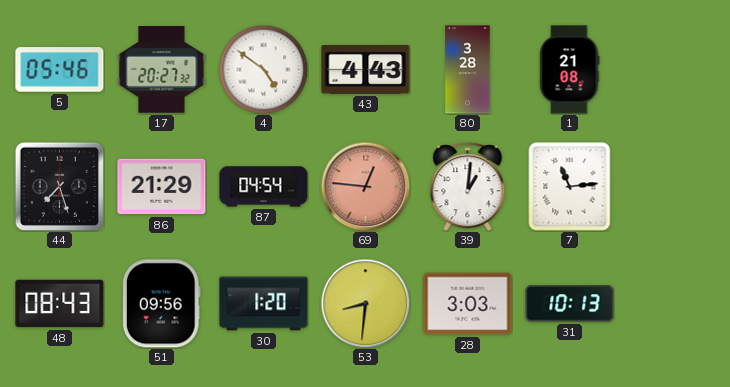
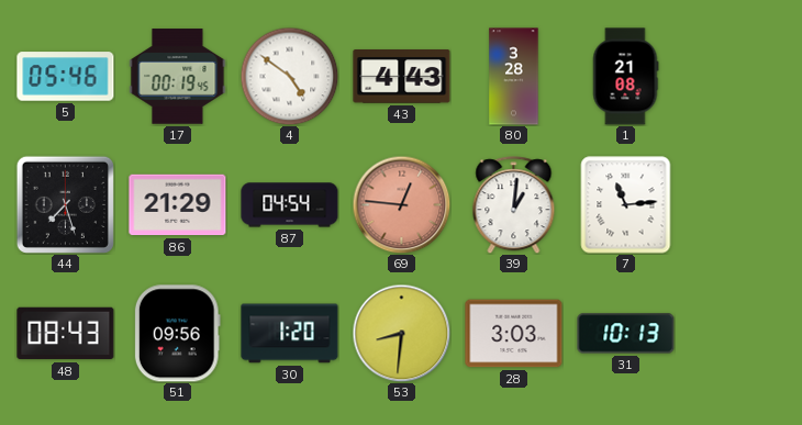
17: 20:27 -> 00:19
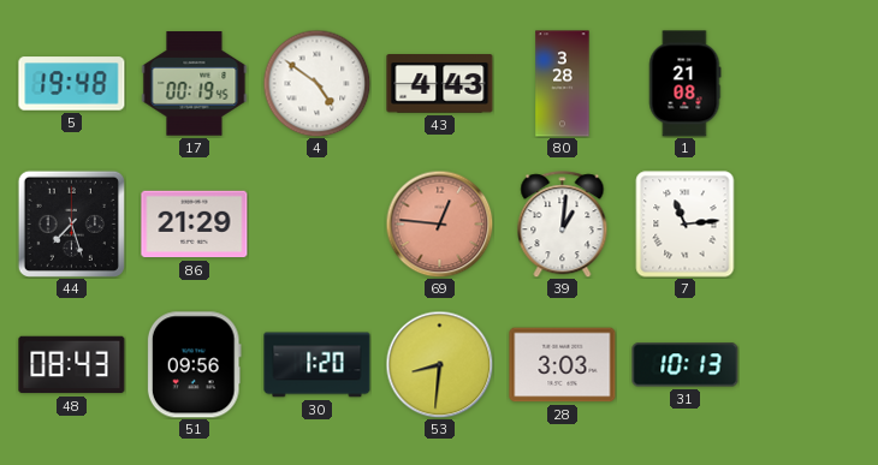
5: 05:46 -> 19:48
87: 04:54 -> none
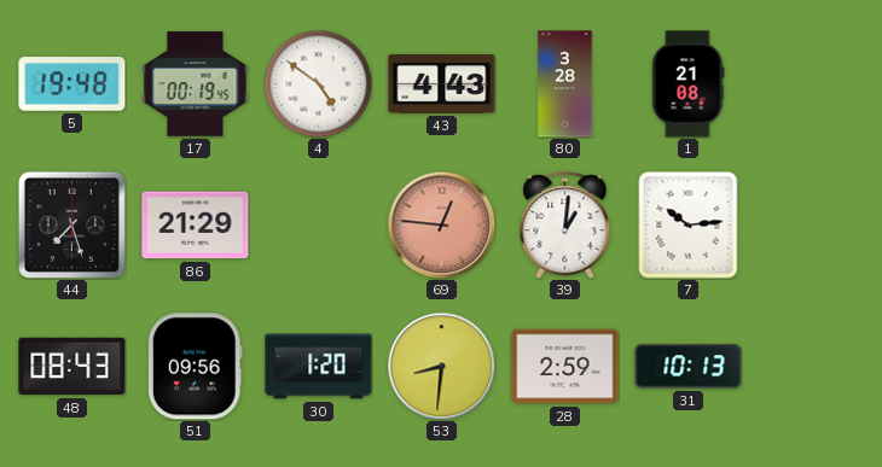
7: 11:14 -> 10:14
28: 3:03 -> 2:59
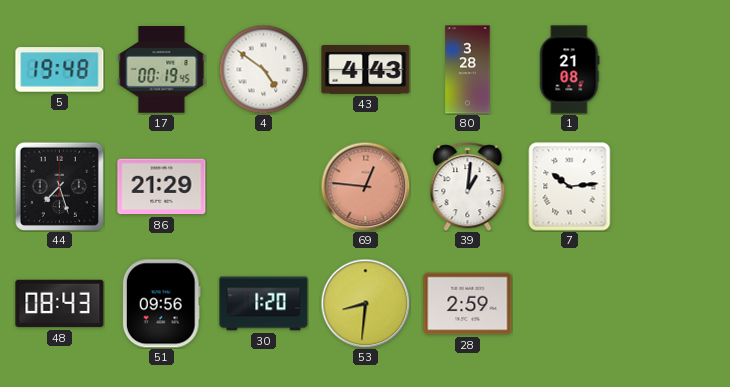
31: 10:13 -> none
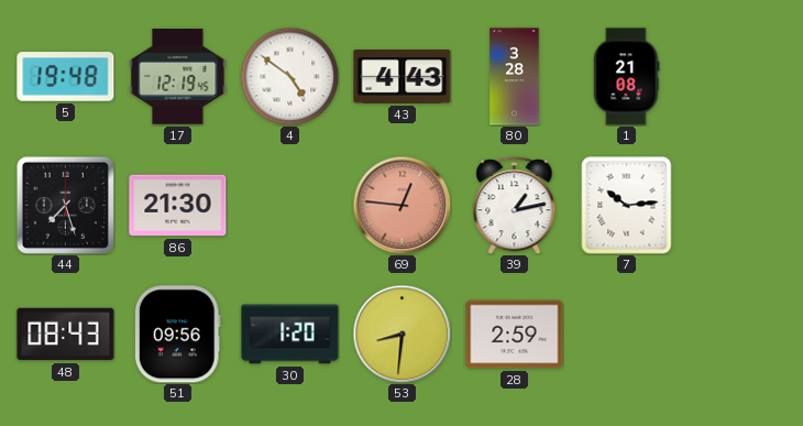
17: 00:19 -> 12:19
86: 21:29 -> 21:30
39: 1:01 -> 1:13
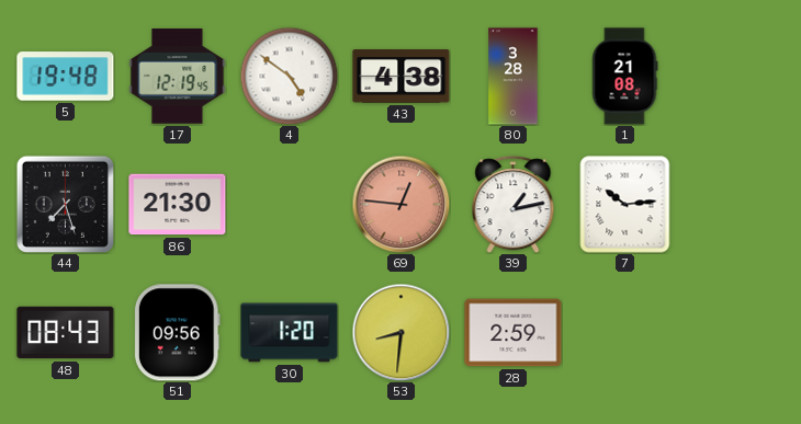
43: 4:43 -> 4:38
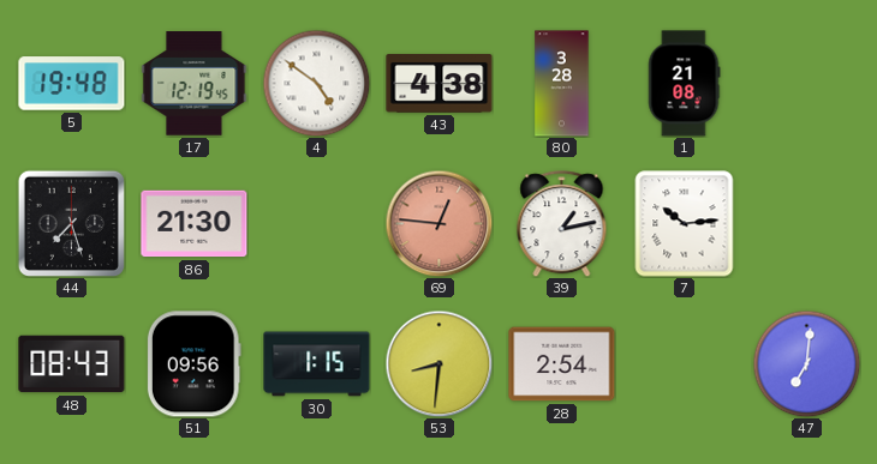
30: 1:20 -> 1:15
28: 2:59 -> 2:54
47: none -> 7:01
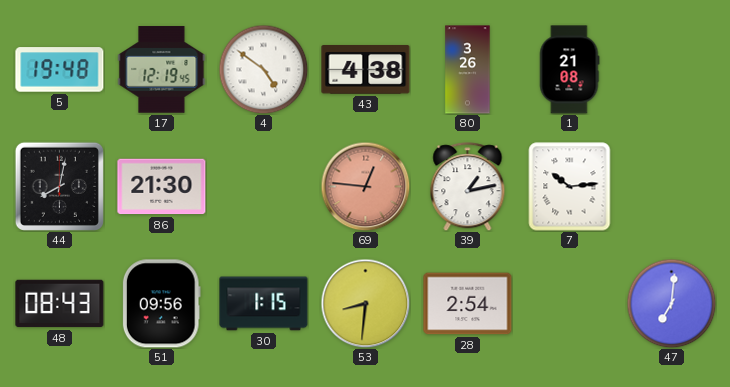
80: 3:28 -> 3:26
44: 7:27 -> 8:02
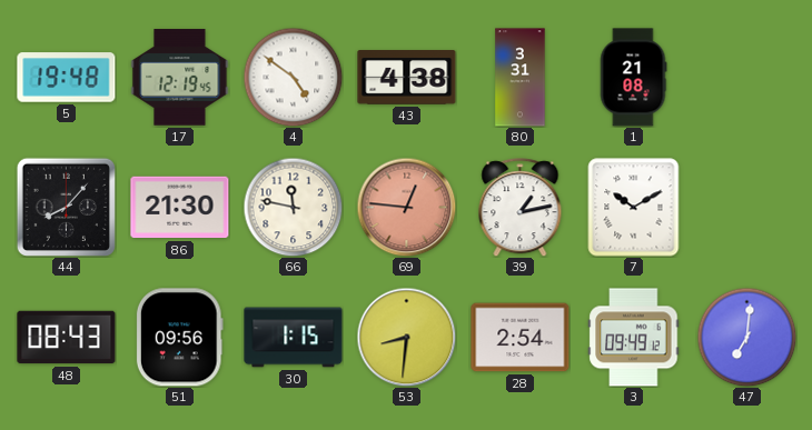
80: 3:26 -> 3:31
44: 8:02 -> 8:07
66: none -> 11:47
7: 10:14 -> 10:10
3: none -> 09:49
